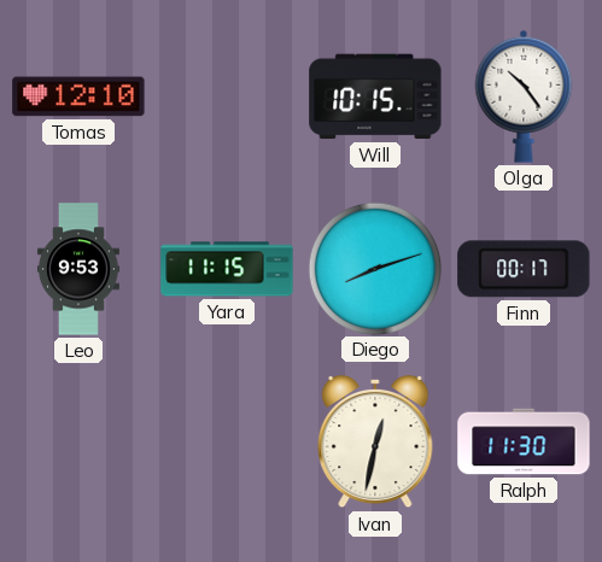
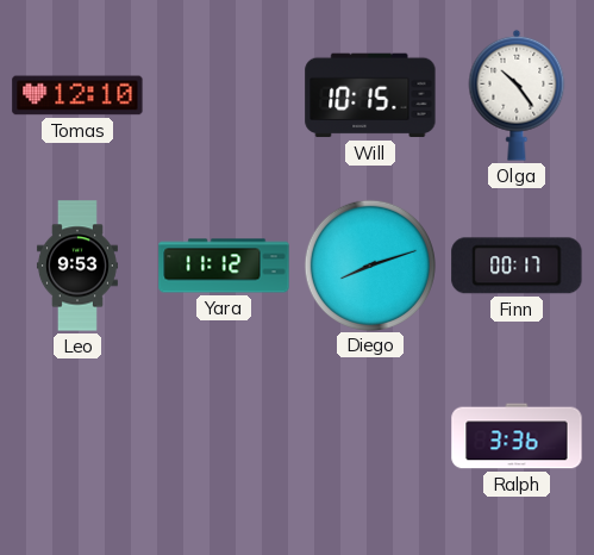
Yara: 11:15 -> 11:12
Ivan: 12:32 -> none
Ralph: 11:30 -> 3:36
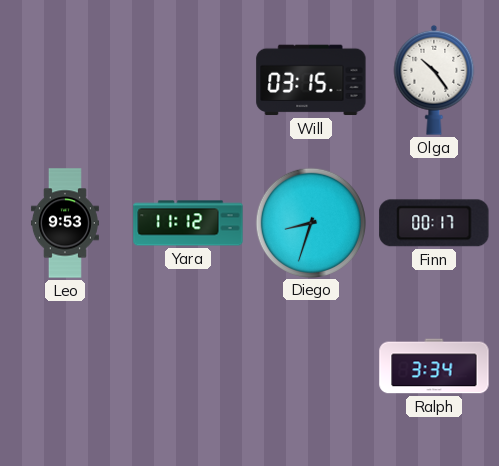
Tomas: 12:10 -> none
Will: 10:15 -> 03:15
Diego: 8:12 -> 8:33
Ralph: 3:36 -> 3:34
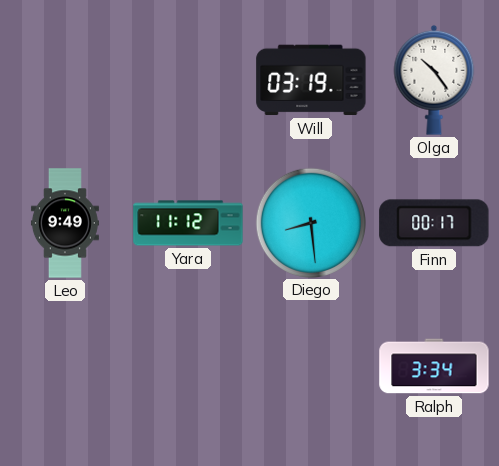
Will: 03:15 -> 03:19
Leo: 9:53 -> 9:49
Diego: 8:33 -> 8:29
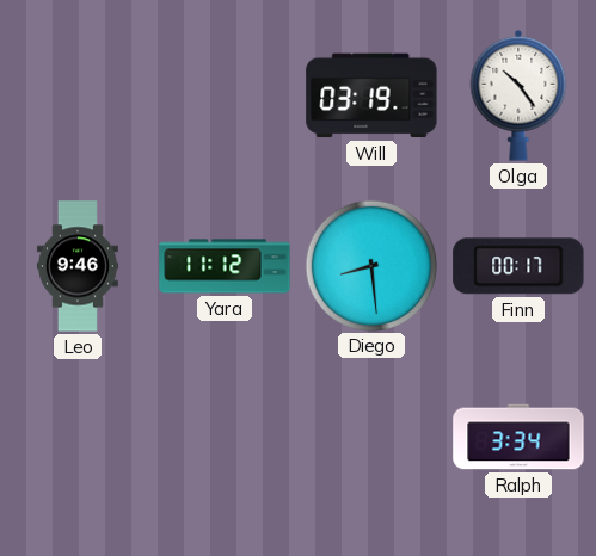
Leo: 9:49 -> 9:46
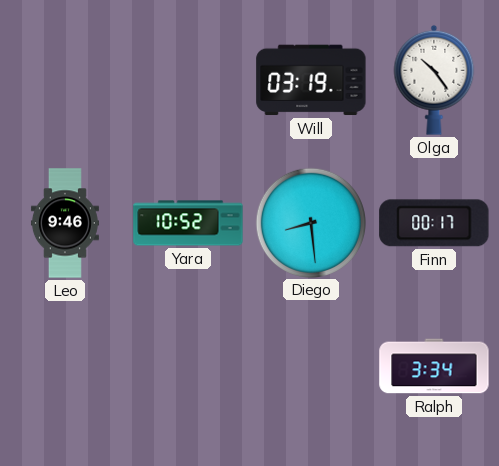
Yara: 11:12 -> 10:52
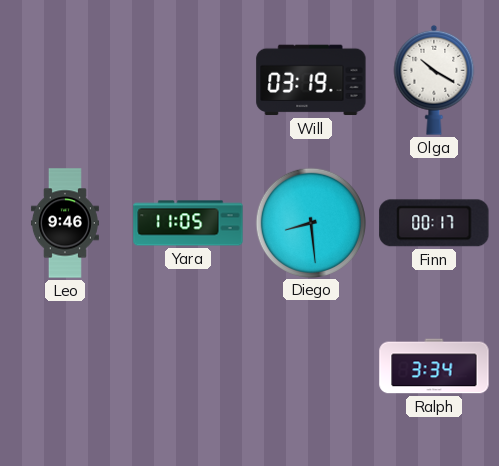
Olga: 10:24 -> 10:20
Yara: 10:52 -> 11:05
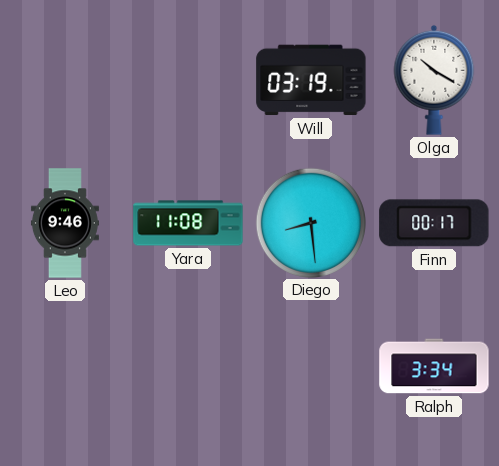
Yara: 11:05 -> 11:08
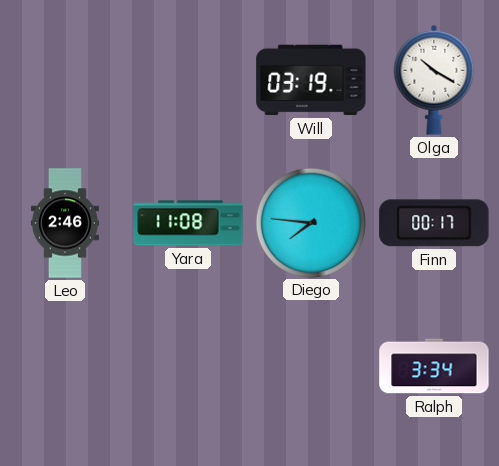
Leo: 9:46 -> 2:46
Diego: 8:29 -> 7:46
